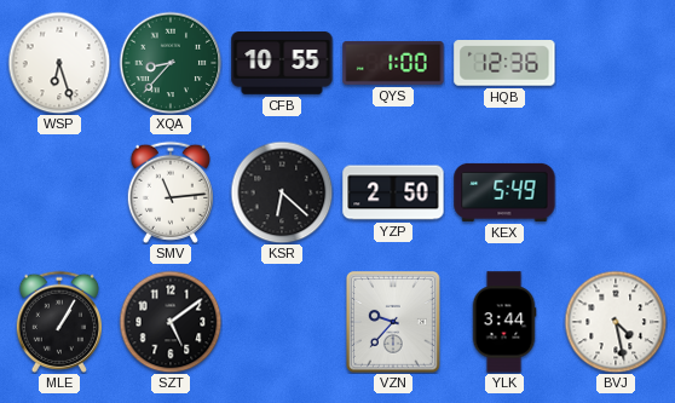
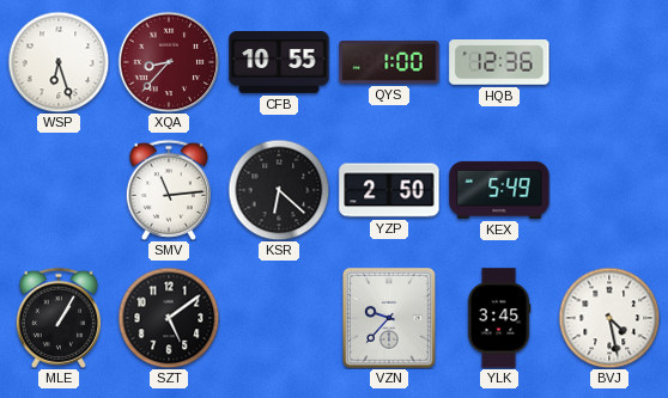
XQA dial: green -> burgundy
YLK: 3:44 -> 3:45
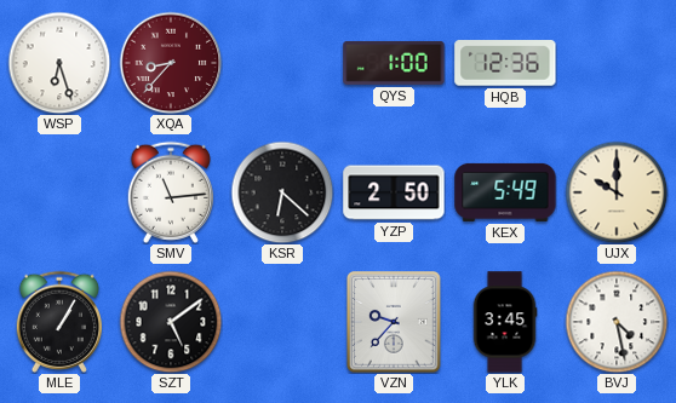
CFB: 10:55 -> none
UJX: none -> 10:00
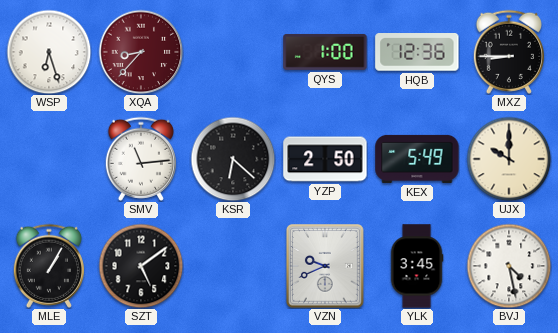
MXZ: none -> 8:45
VZN: 9:37 -> 9:41
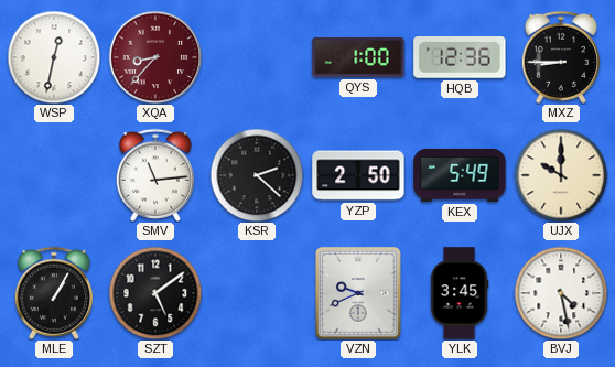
WSP: 6:27 -> 12:32
KSR: 6:22 -> 2:22
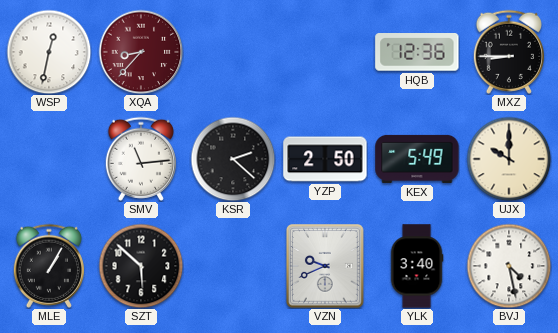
QYS: 1:00 -> none
SZT: 5:09 -> 5:52
YLK: 3:45 -> 3:40
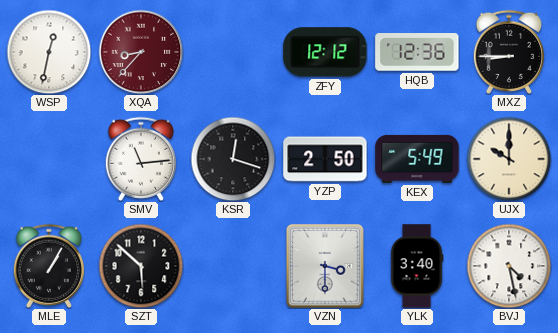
ZFY: none -> 12:12
KSR: 2:22 -> 12:18
VZN: 9:41 -> 3:30
